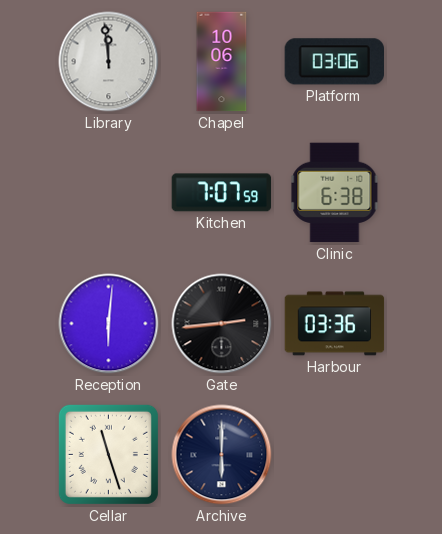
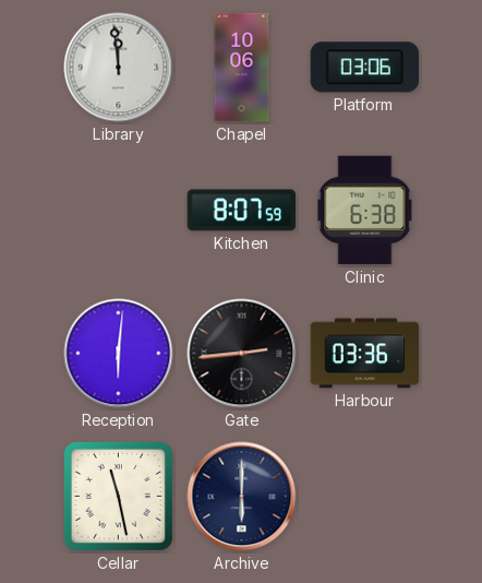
Kitchen: 7:07 -> 8:07
Cellar: 11:27 -> 11:28
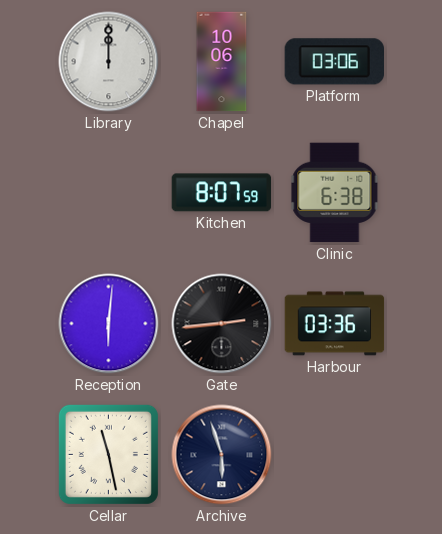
Library: 11:59 -> 12:00
Archive: 6:00 -> 5:57
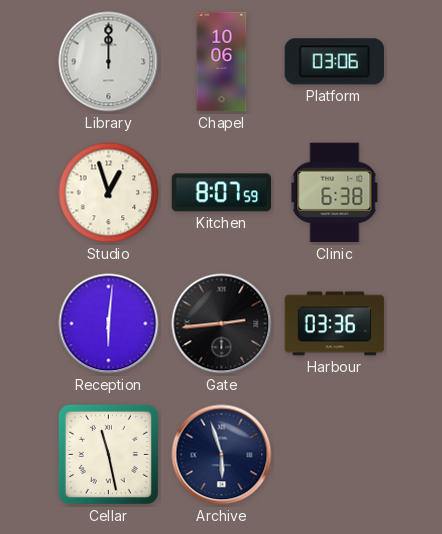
Studio: none -> 12:57
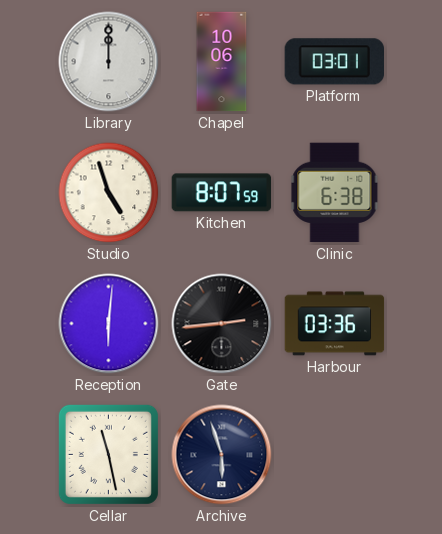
Platform: 03:06 -> 03:01
Studio: 12:57 -> 4:57
